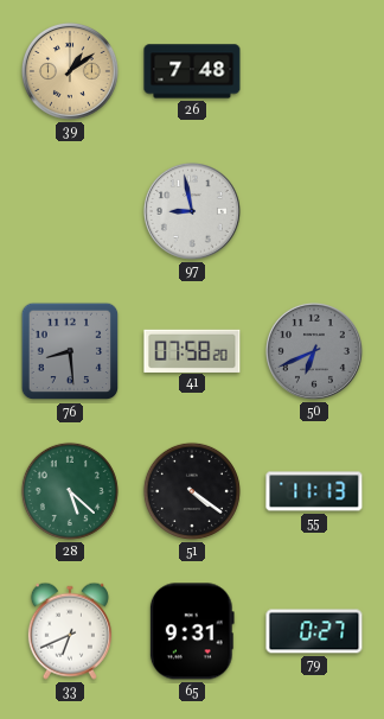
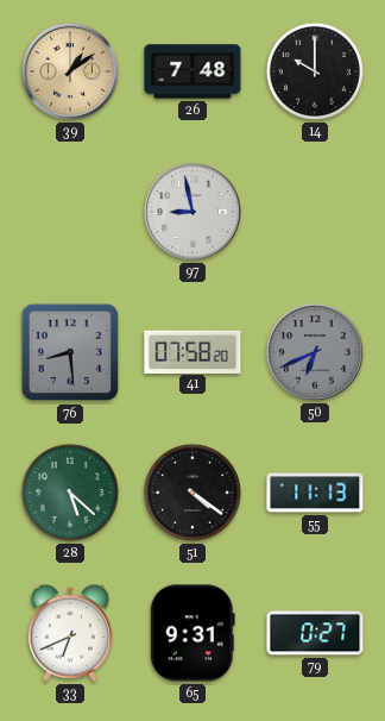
14: none -> 10:00
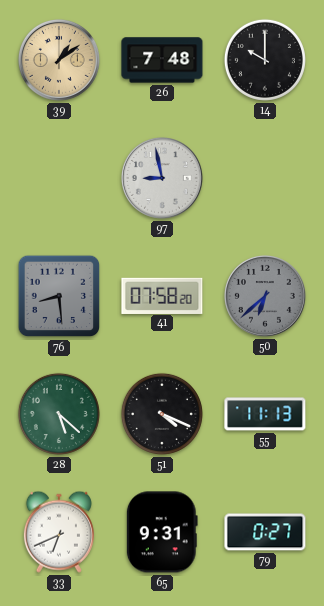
50: 6:41 -> 6:38
51: 4:21 -> 4:19
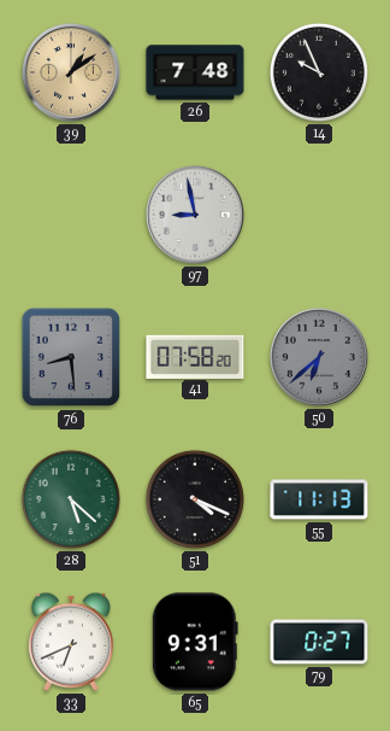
14: 10:00 -> 9:56
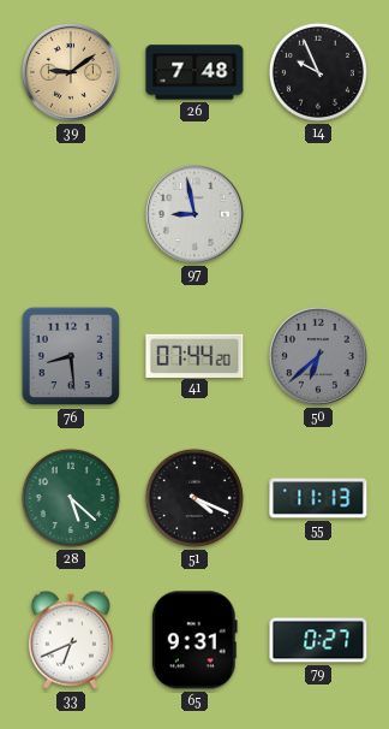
39: 1:09 -> 9:09
41: 07:58 -> 07:44
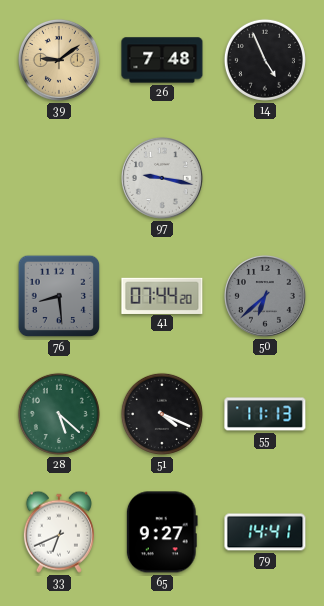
14: 9:56 -> 4:56
97: 8:58 -> 9:17
65: 9:31 -> 9:27
79: 0:27 -> 14:41
